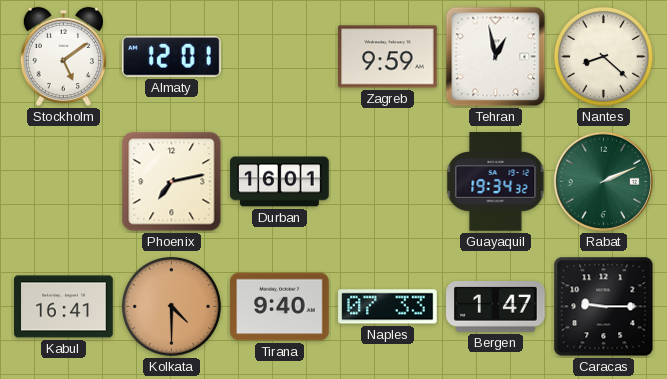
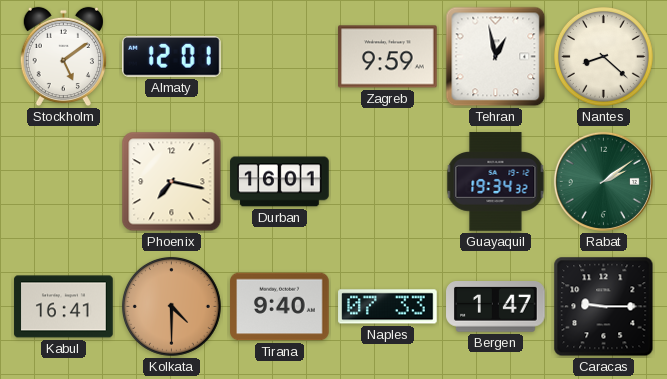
Phoenix: 7:13 -> 7:17
Rabat: 2:11 -> 2:09
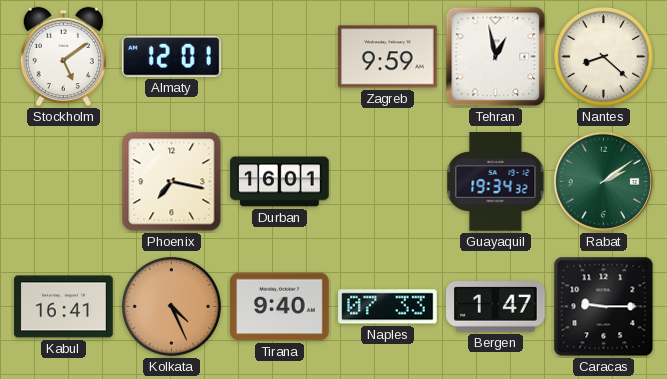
Kolkata: 4:30 -> 4:26
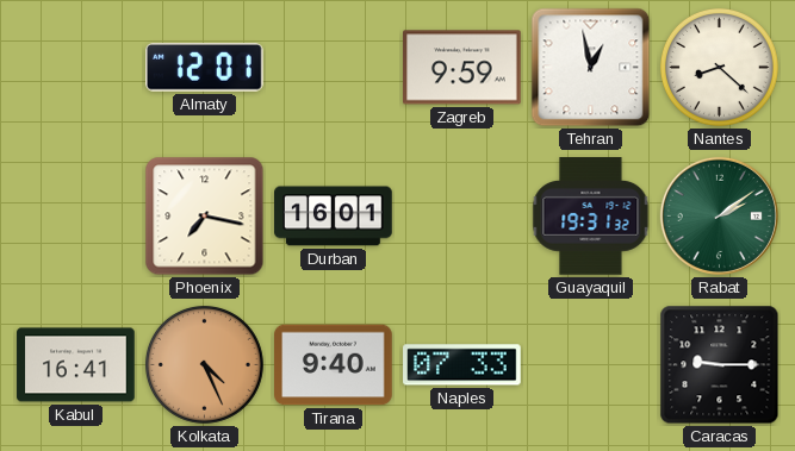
Stockholm: 5:09 -> none
Guayaquil: 19:34 -> 19:31
Bergen: 1:47 -> none
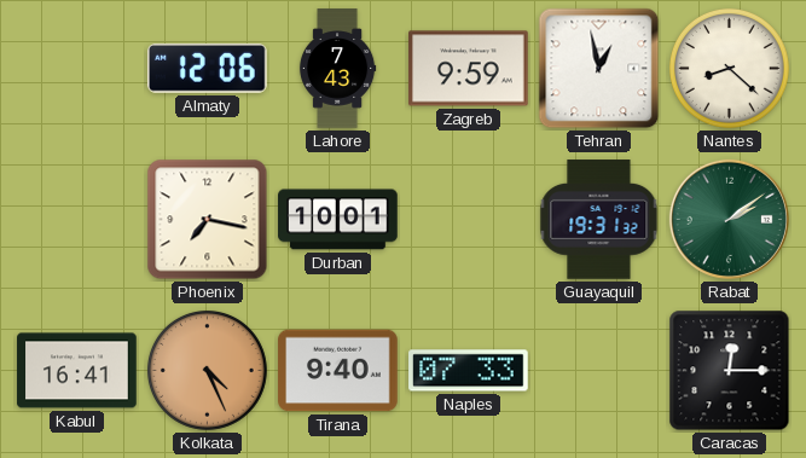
Almaty: 12:01 -> 12:06
Lahore: none -> 7:43
Durban: 16:01 -> 10:01
Caracas: 9:15 -> 12:15
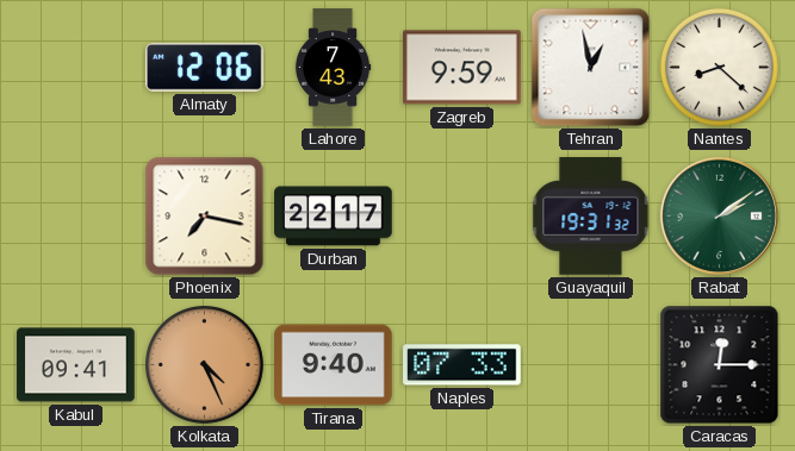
Durban: 10:01 -> 22:17
Kabul: 16:41 -> 09:41
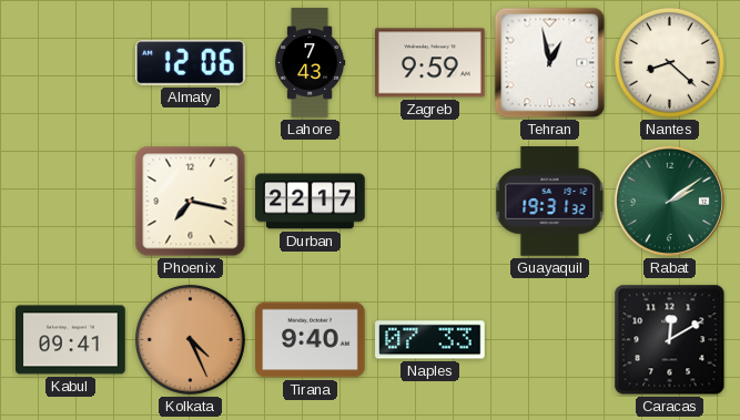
Caracas: 12:15 -> 12:10
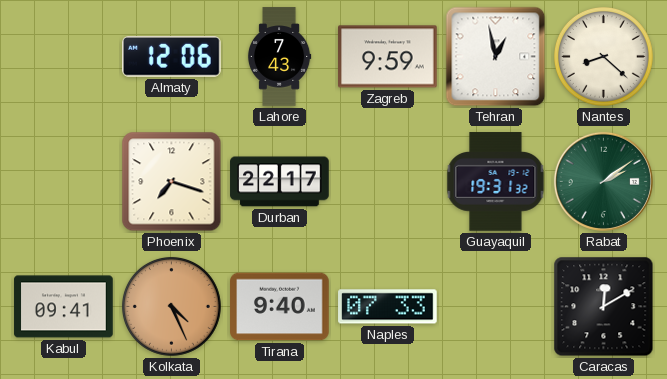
Phoenix: 7:17 -> 7:18
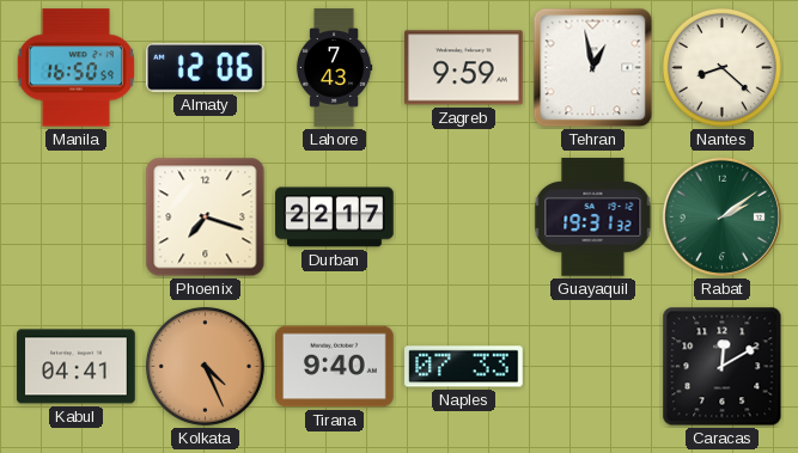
Manila: none -> 16:50
Kabul: 09:41 -> 04:41
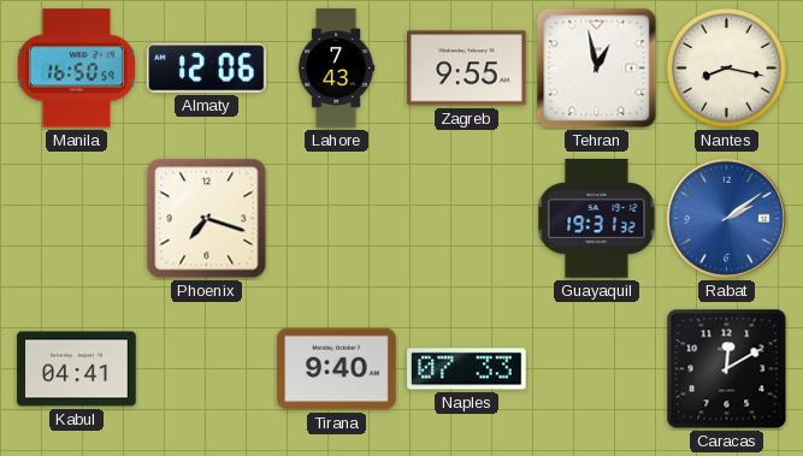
Zagreb: 9:59 -> 9:55
Nantes: 8:22 -> 8:17
Durban: 22:17 -> none
Rabat dial: green -> blue
Kolkata: 4:26 -> none
